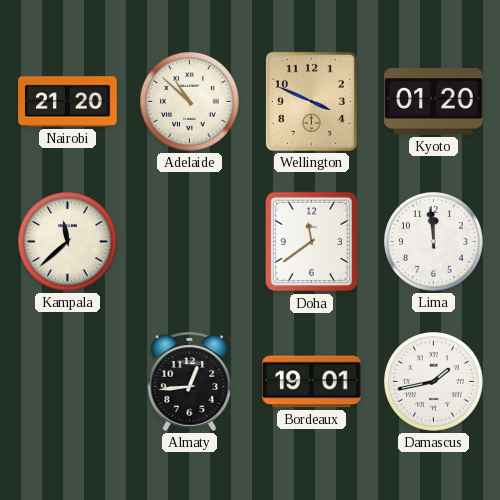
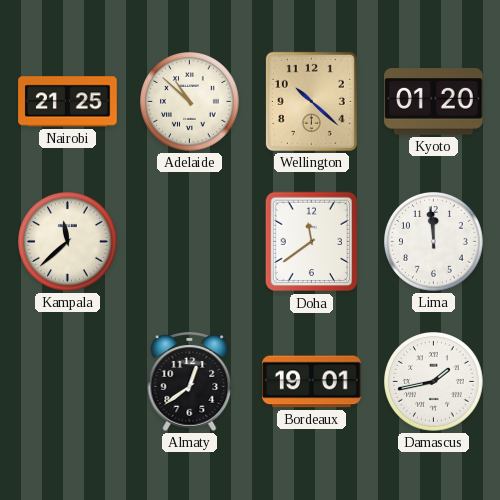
Nairobi: 21:20 -> 21:25
Wellington: 3:49 -> 10:22
Almaty: 12:44 -> 12:39
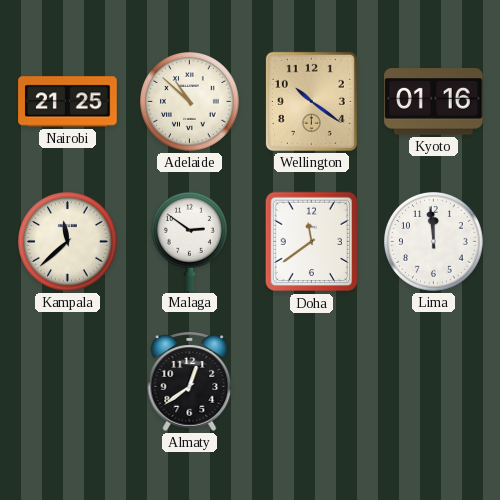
Wellington: 10:22 -> 10:21
Kyoto: 01:20 -> 01:16
Malaga: none -> 2:51
Bordeaux: 19:01 -> none
Damascus: 1:43 -> none
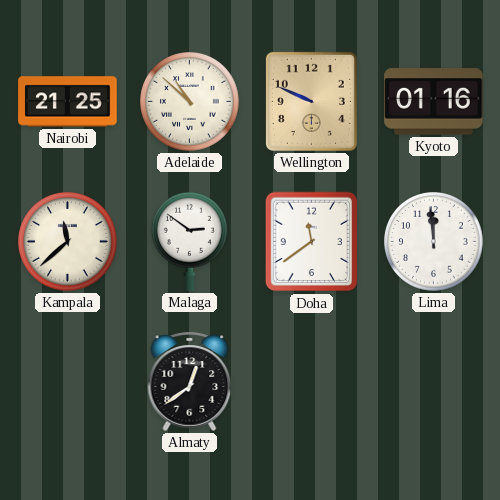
Wellington: 10:21 -> 9:49
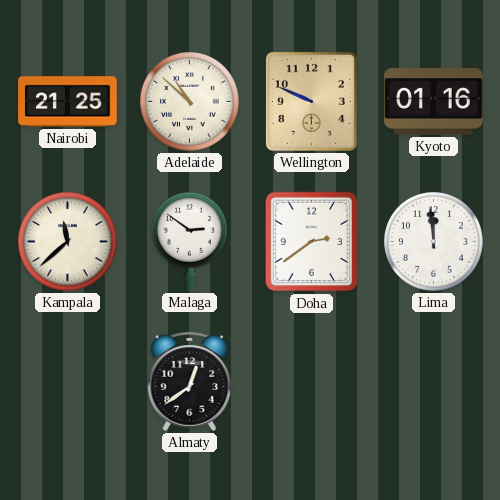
Doha: 11:39 -> 2:39
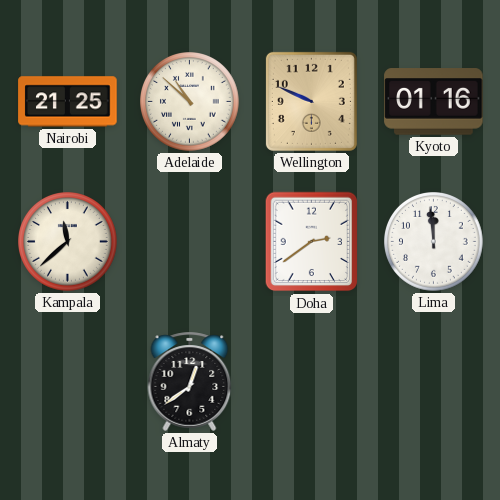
Malaga: 2:51 -> none
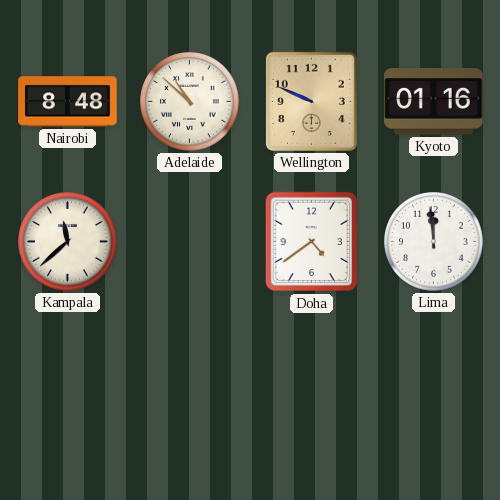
Nairobi: 21:25 -> 8:48
Doha: 2:39 -> 4:39
Almaty: 12:39 -> none
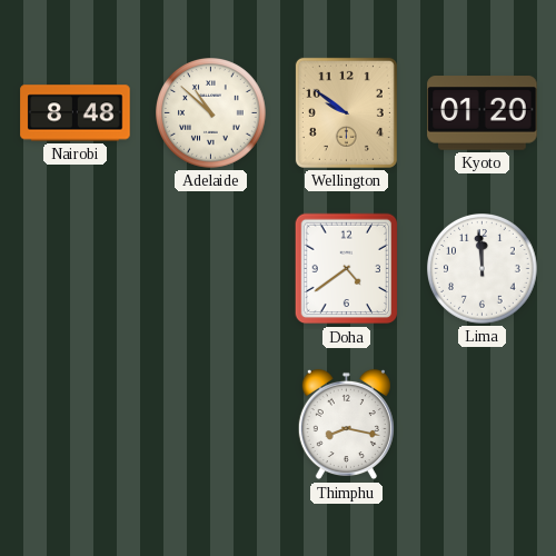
Wellington: 9:49 -> 9:51
Kyoto: 01:16 -> 01:20
Kampala: 11:38 -> none
Thimphu: none -> 8:17
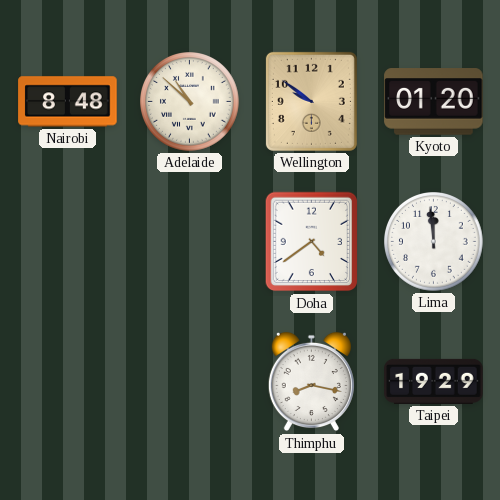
Taipei: none -> 19:29
